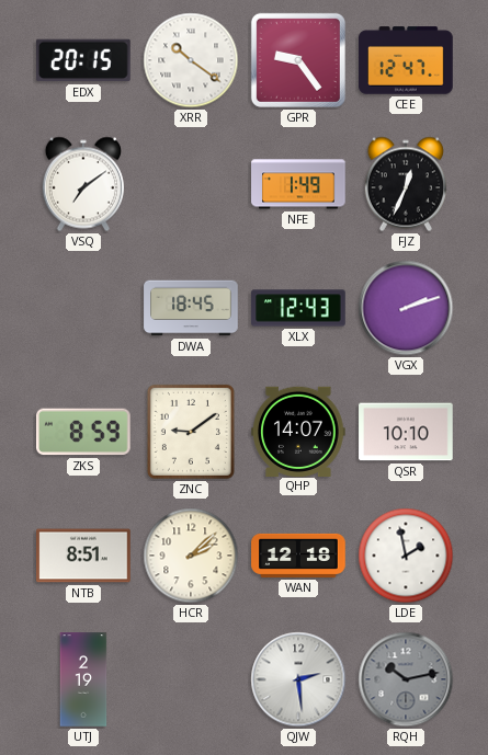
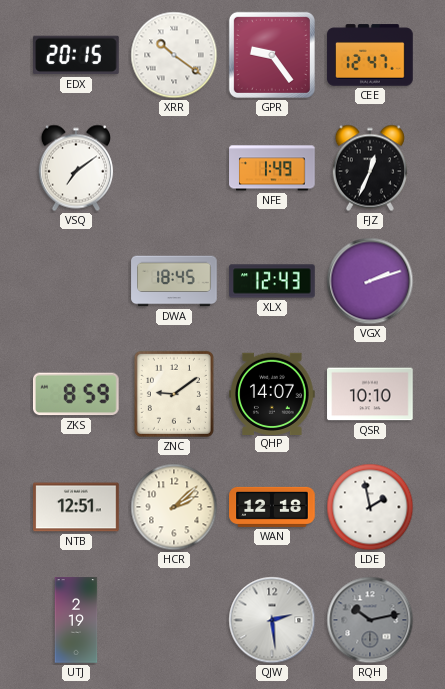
NTB: 8:51 -> 12:51
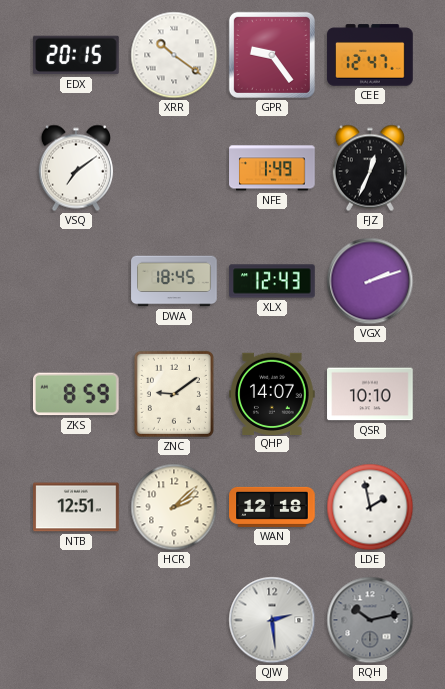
UTJ: 2:19 -> none
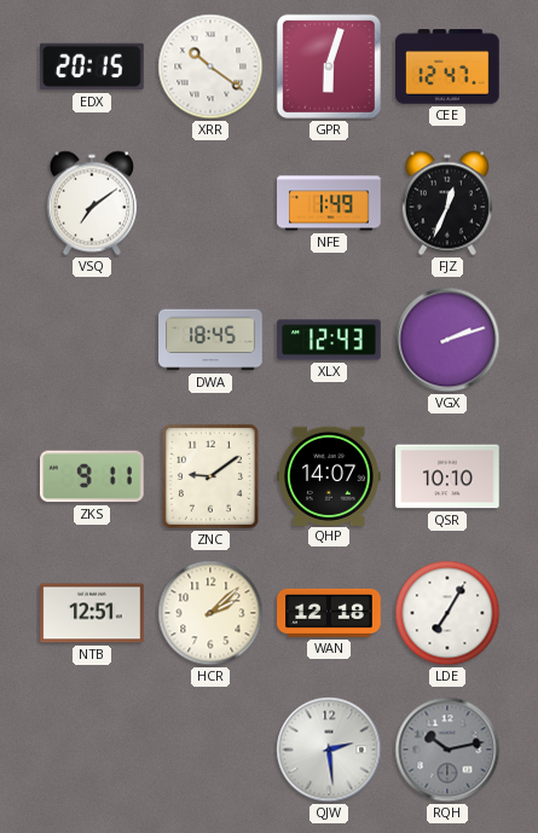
GPR: 9:24 -> 6:03
ZKS: 8:59 -> 9:11
LDE: 1:58 -> 7:05
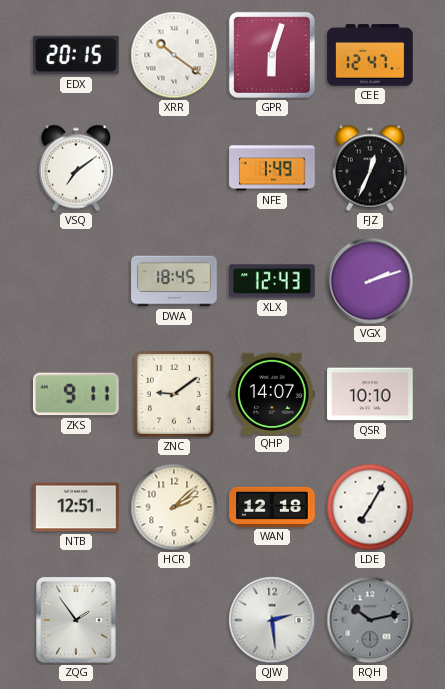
ZQG: none -> 1:54
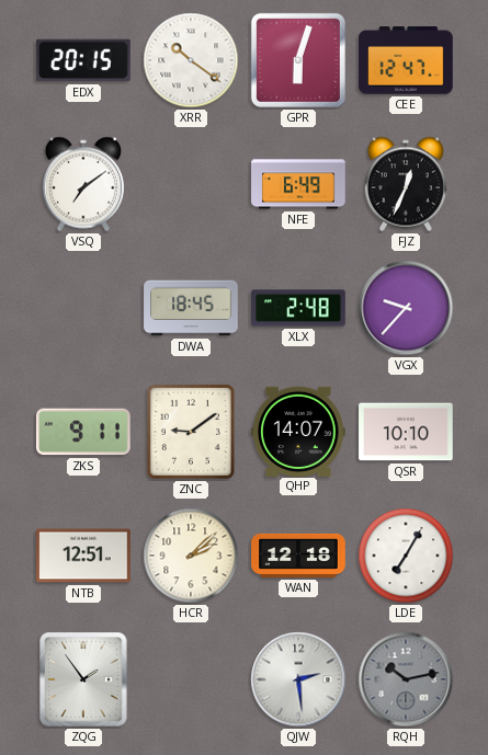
NFE: 1:49 -> 6:49
XLX: 12:43 -> 2:48
VGX: 2:12 -> 9:37
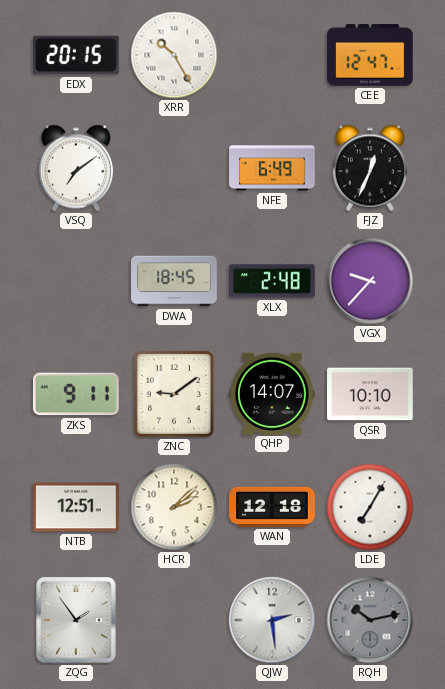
XRR: 10:21 -> 10:25
GPR: 6:03 -> none
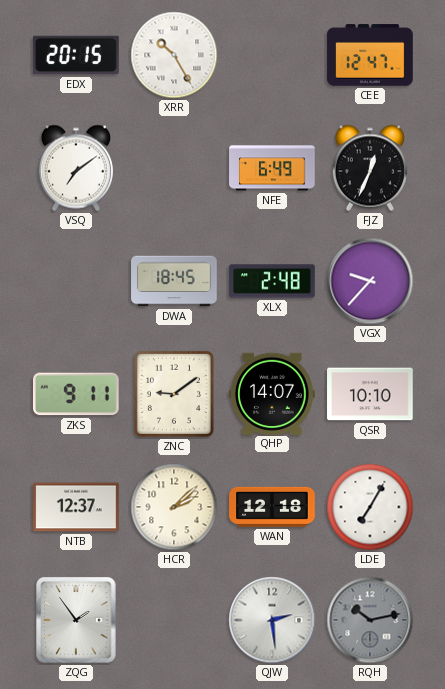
NTB: 12:51 -> 12:37
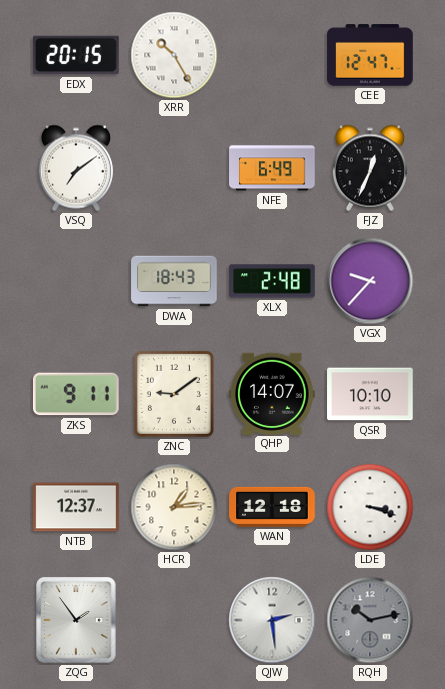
DWA: 18:45 -> 18:43
HCR: 2:08 -> 1:14
LDE: 7:05 -> 3:18
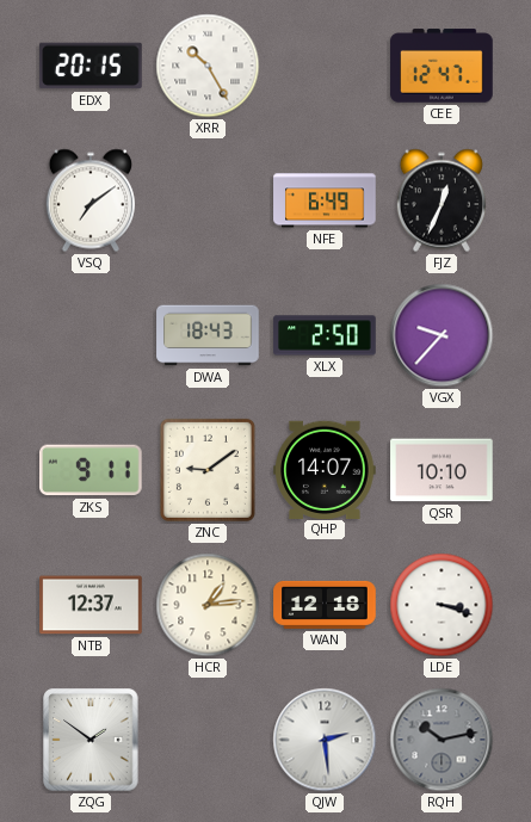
XLX: 2:48 -> 2:50
ZQG: 1:54 -> 1:51
